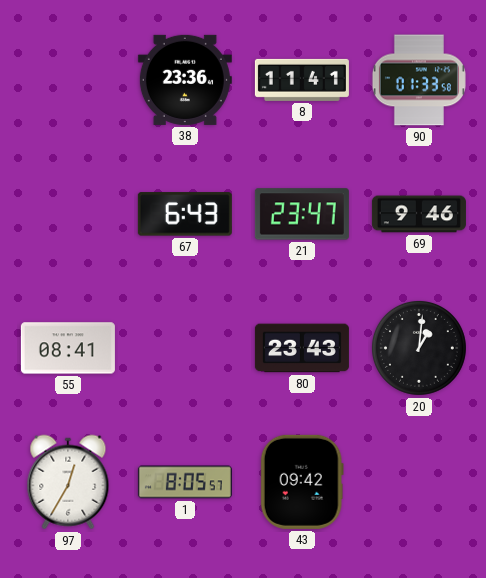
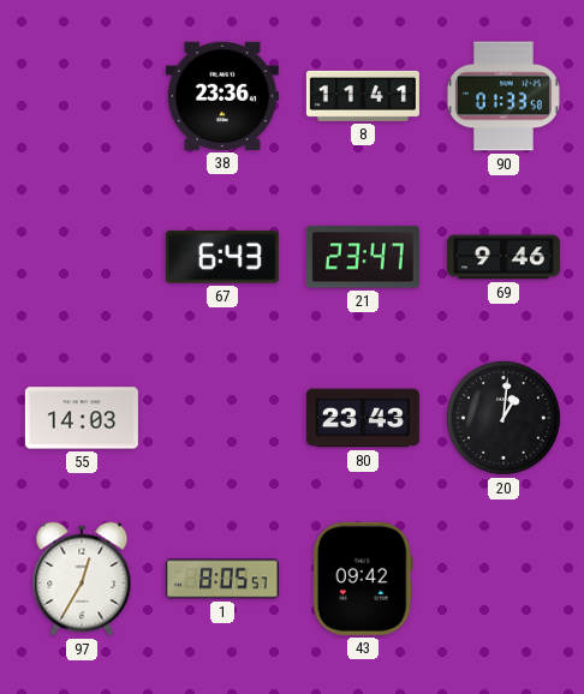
55: 08:41 -> 14:03
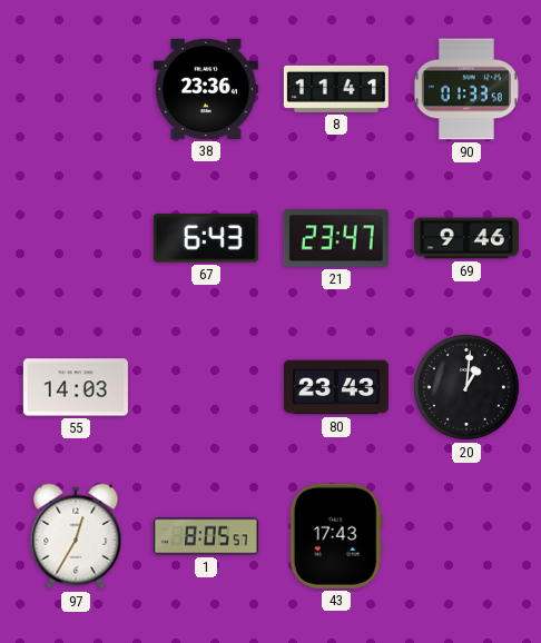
43: 09:42 -> 17:43
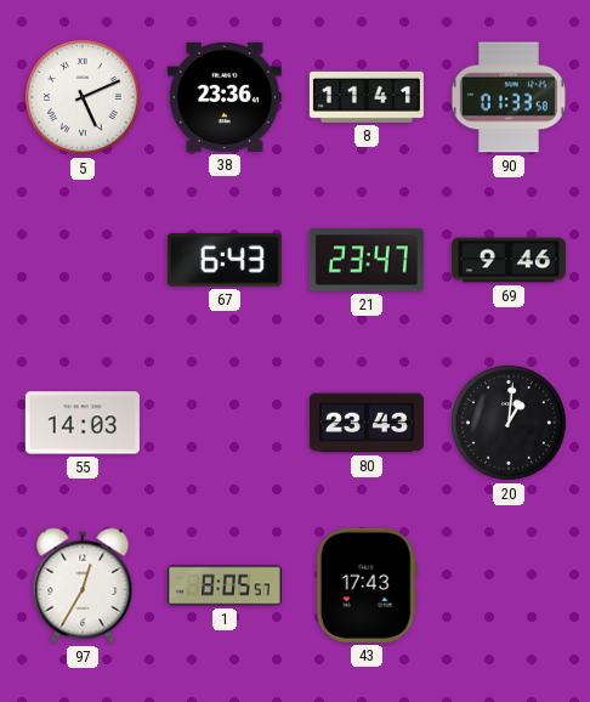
5: none -> 5:11
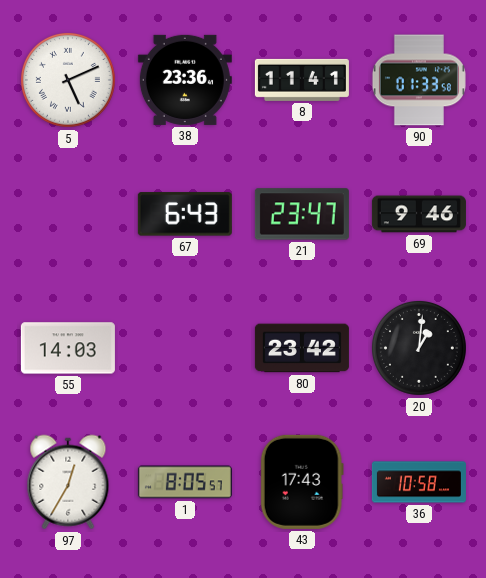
80: 23:43 -> 23:42
36: none -> 10:58
